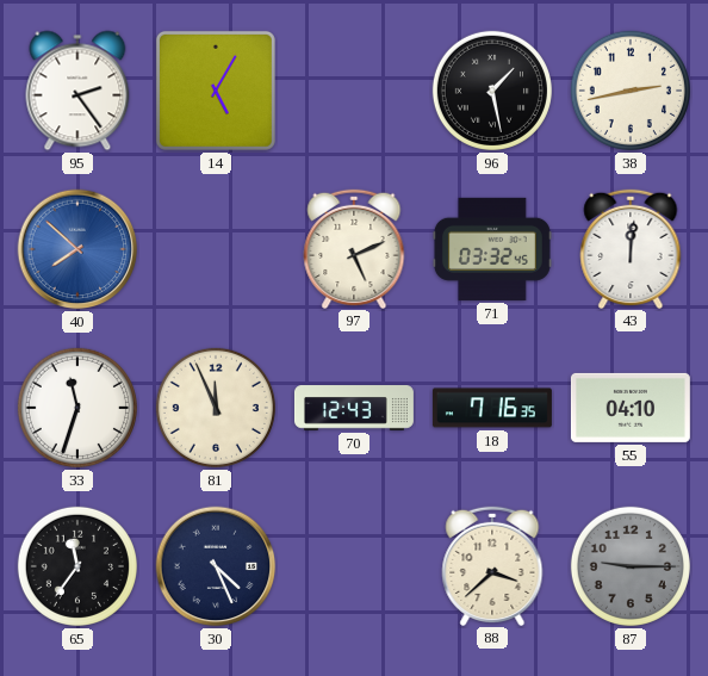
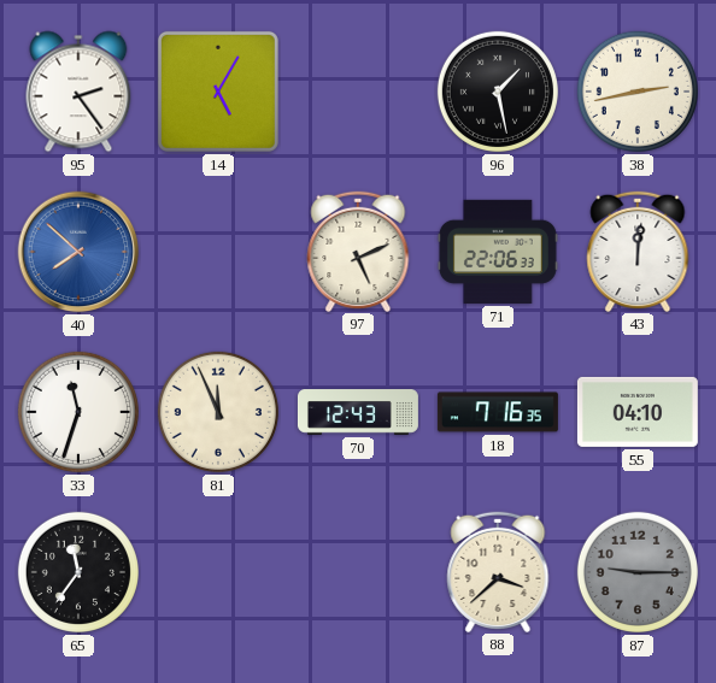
71: 03:32 -> 22:06
30: 4:26 -> none
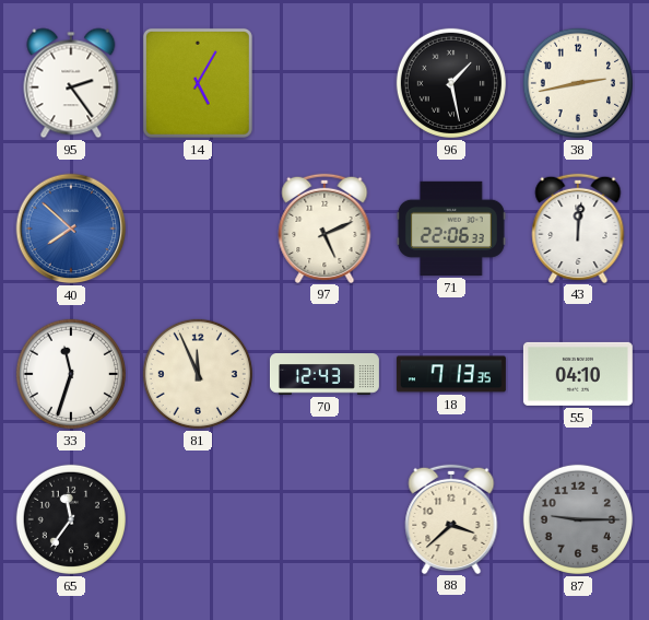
18: 7:16 -> 7:13
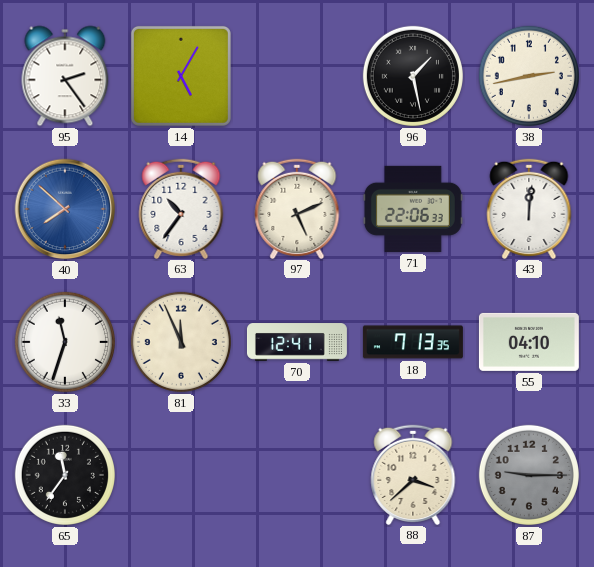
63: none -> 10:36
70: 12:43 -> 12:41
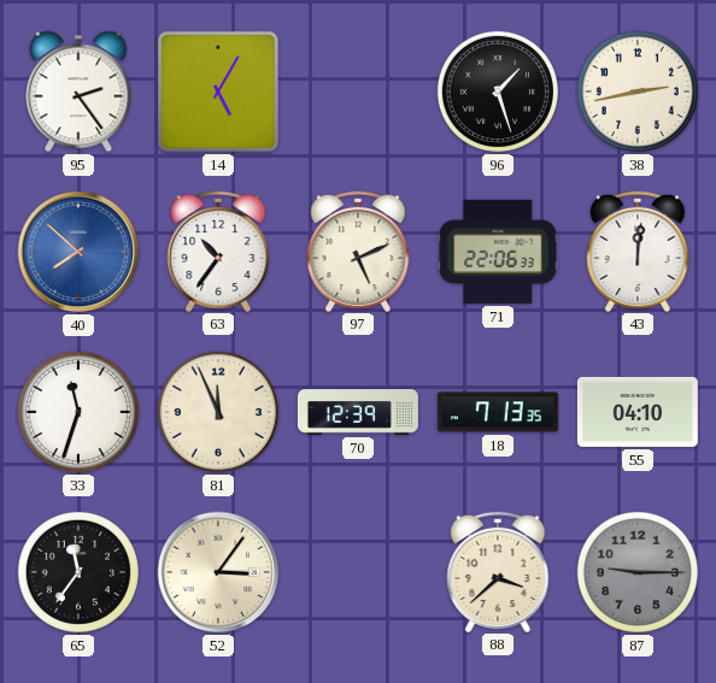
96: 1:28 -> 1:27
70: 12:41 -> 12:39
52: none -> 3:06
